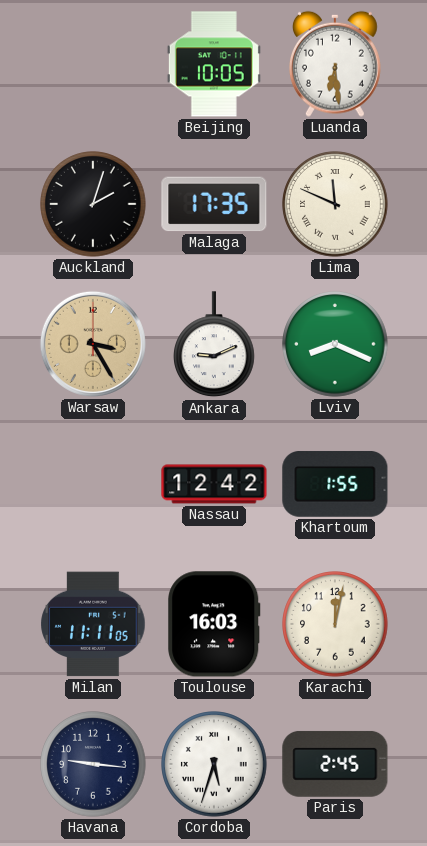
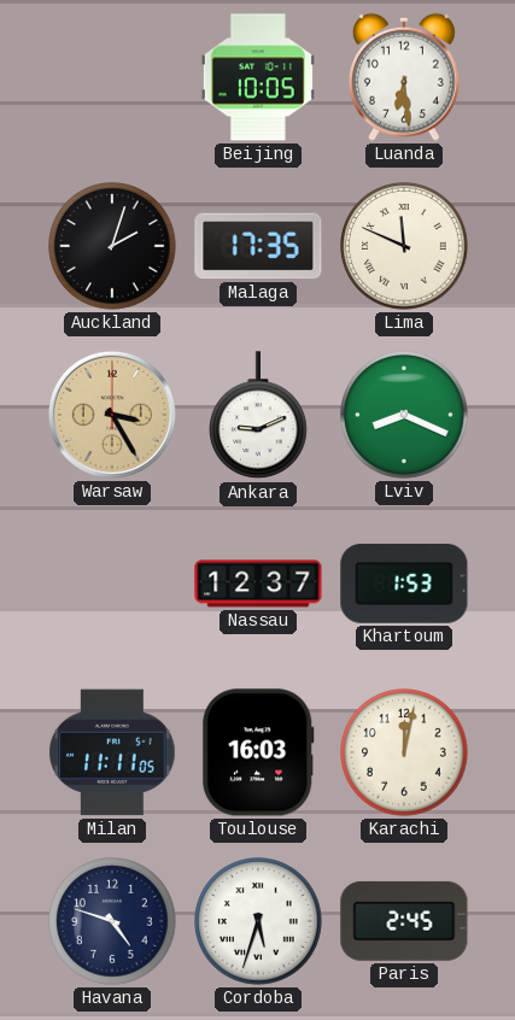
Nassau: 12:42 -> 12:37
Khartoum: 1:55 -> 1:53
Havana: 9:16 -> 4:48
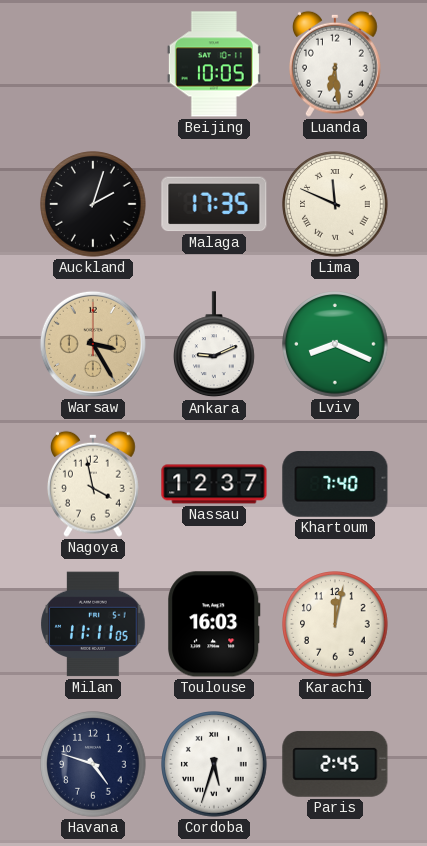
Nagoya: none -> 3:58
Khartoum: 1:53 -> 7:40
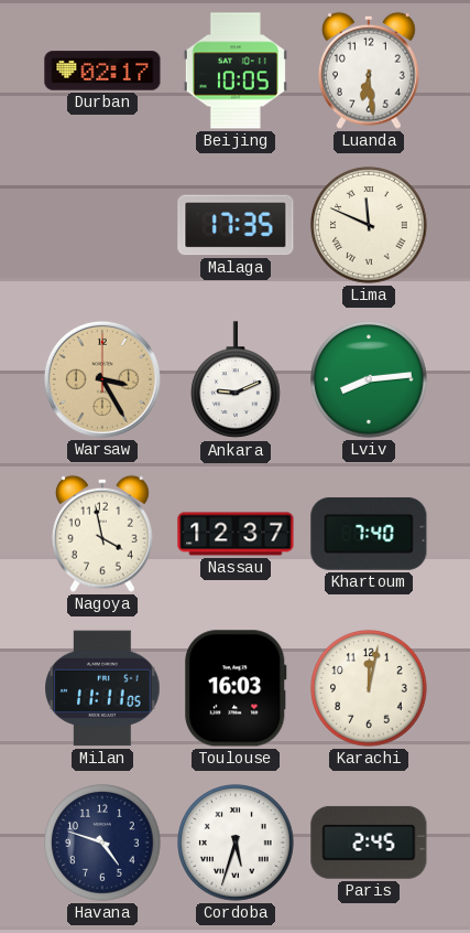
Durban: none -> 02:17
Auckland: 2:03 -> none
Lviv: 8:19 -> 8:14
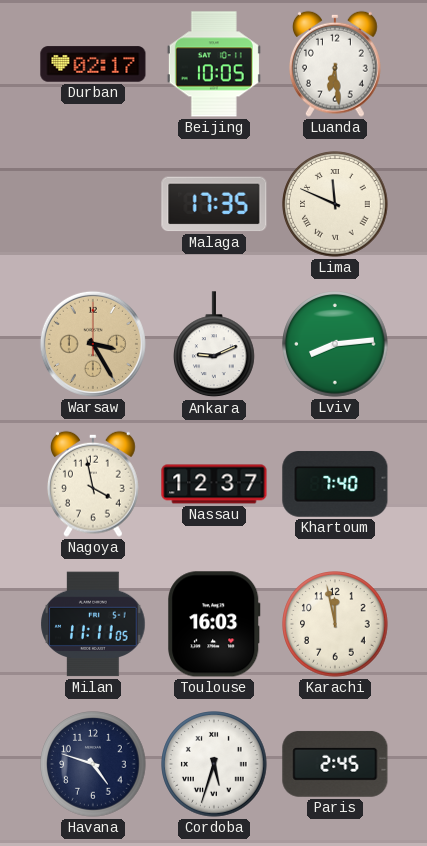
Karachi: 12:02 -> 11:58
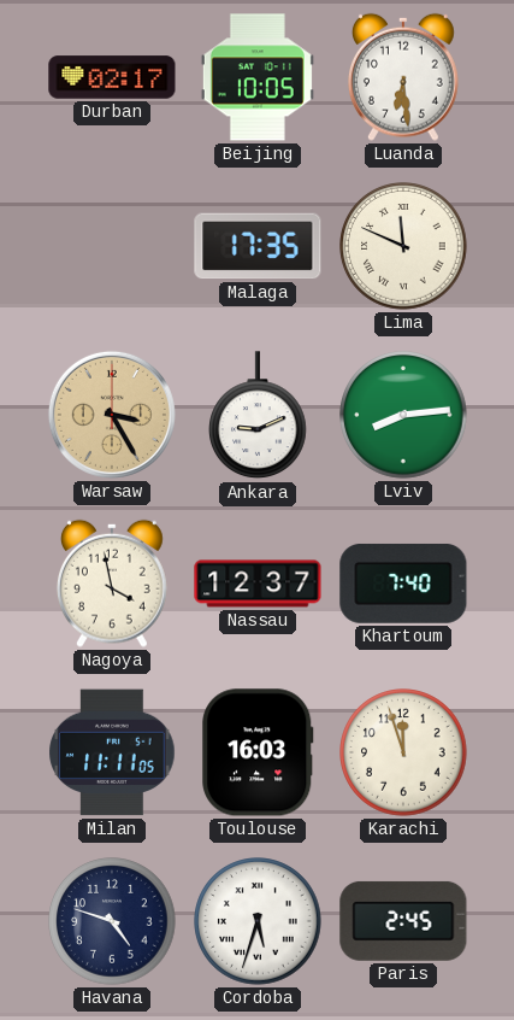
Karachi: 11:58 -> 11:57
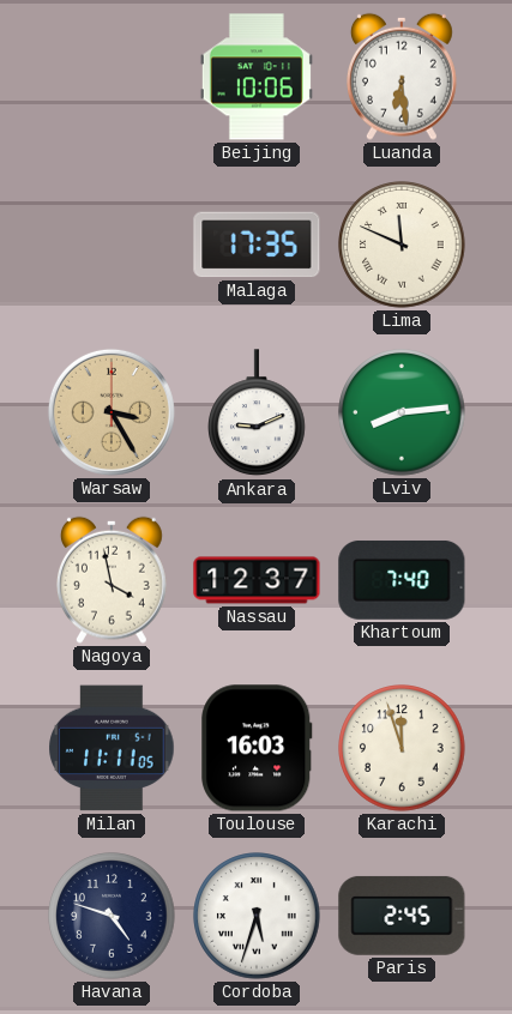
Durban: 02:17 -> none
Beijing: 10:05 -> 10:06
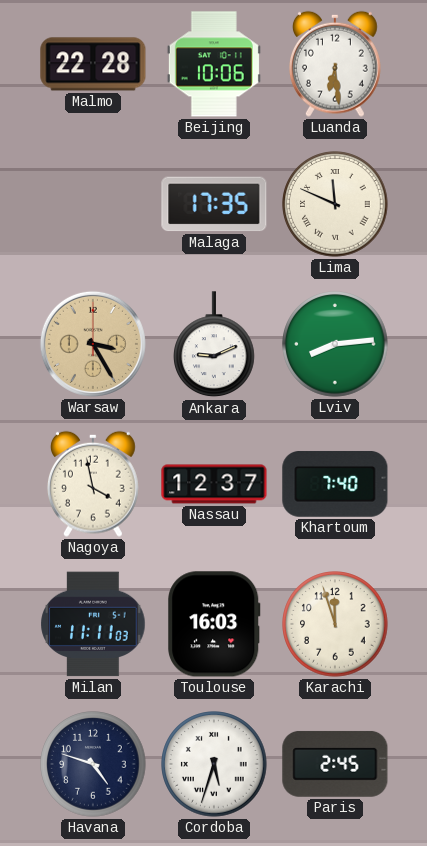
Malmo: none -> 22:28
Milan: 11:11:05 -> 11:11:03
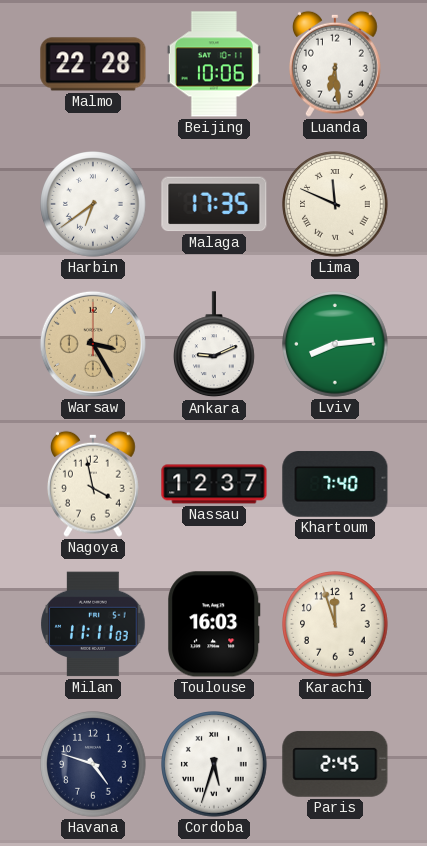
Harbin: none -> 6:39
